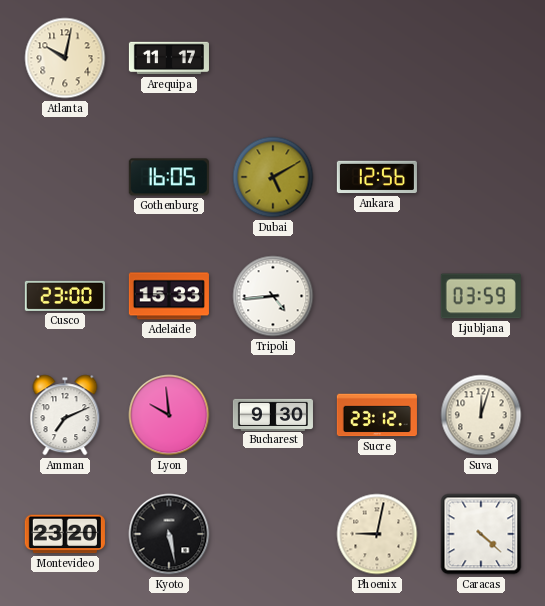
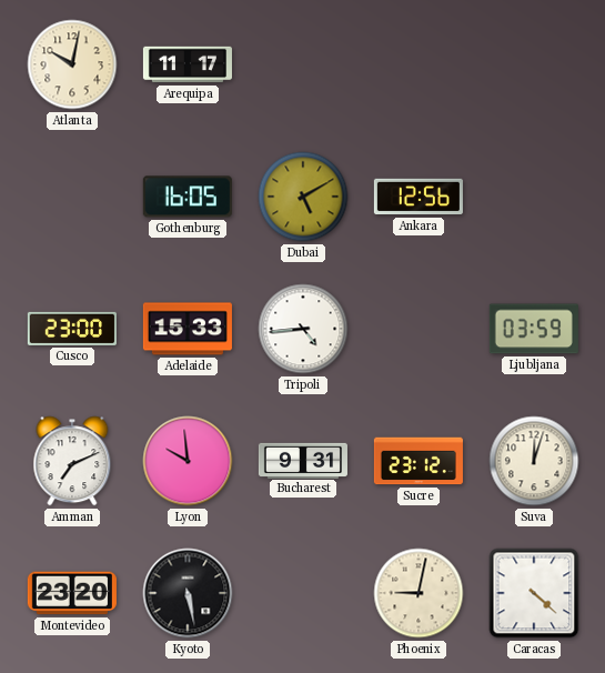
Bucharest: 9:30 -> 9:31
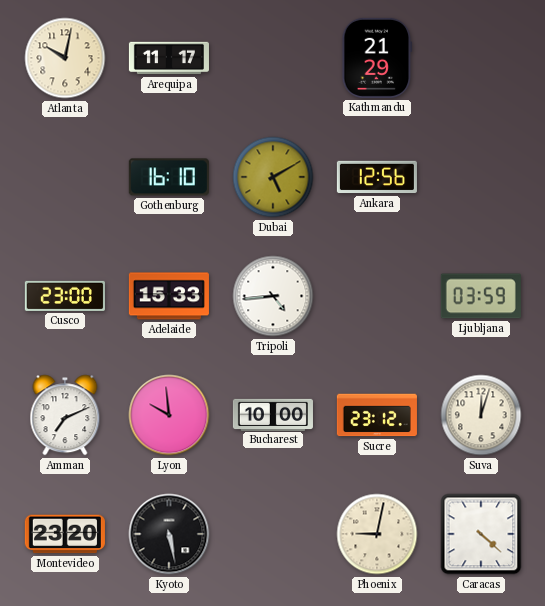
Kathmandu: none -> 21:29
Gothenburg: 16:05 -> 16:10
Bucharest: 9:31 -> 10:00
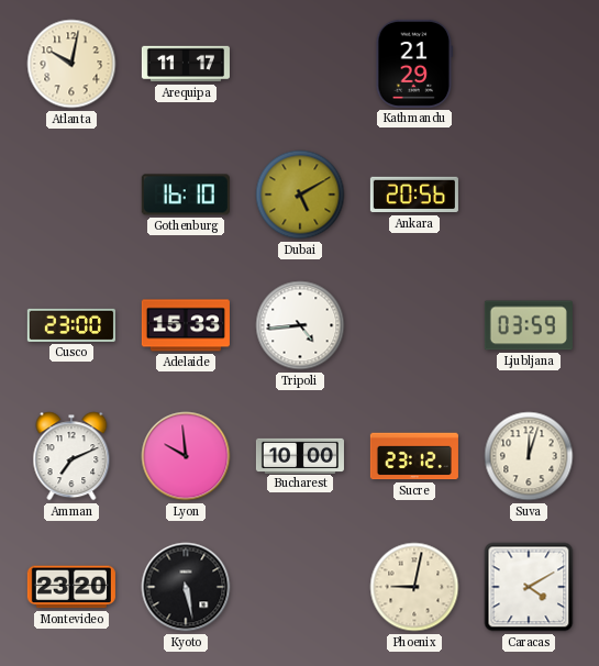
Ankara: 12:56 -> 20:56
Caracas: 4:22 -> 4:10
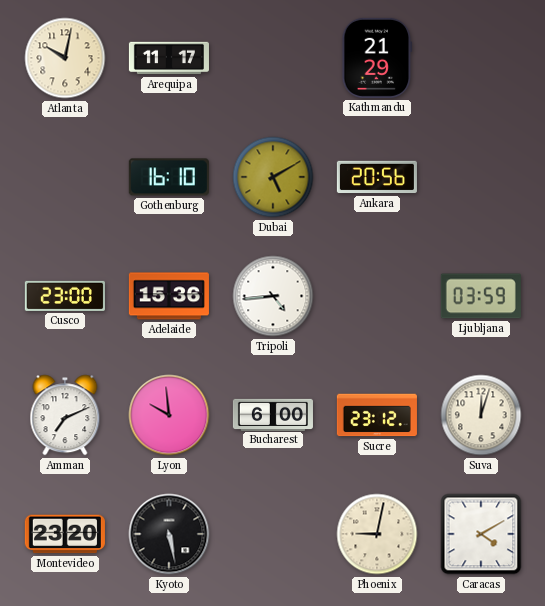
Adelaide: 15:33 -> 15:36
Bucharest: 10:00 -> 6:00
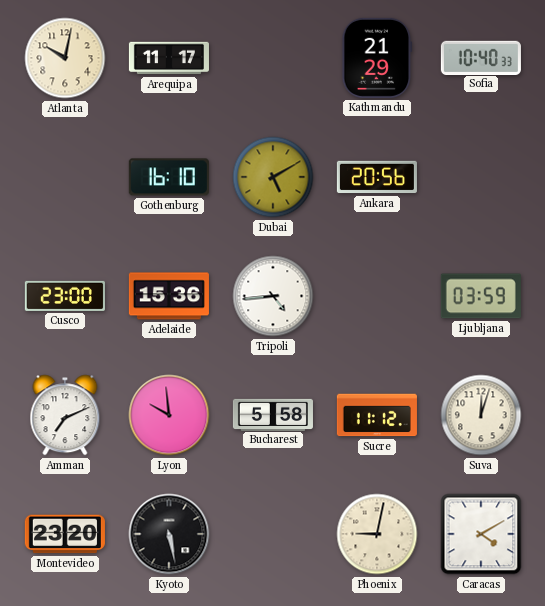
Sofia: none -> 10:40
Bucharest: 6:00 -> 5:58
Sucre: 23:12 -> 11:12
